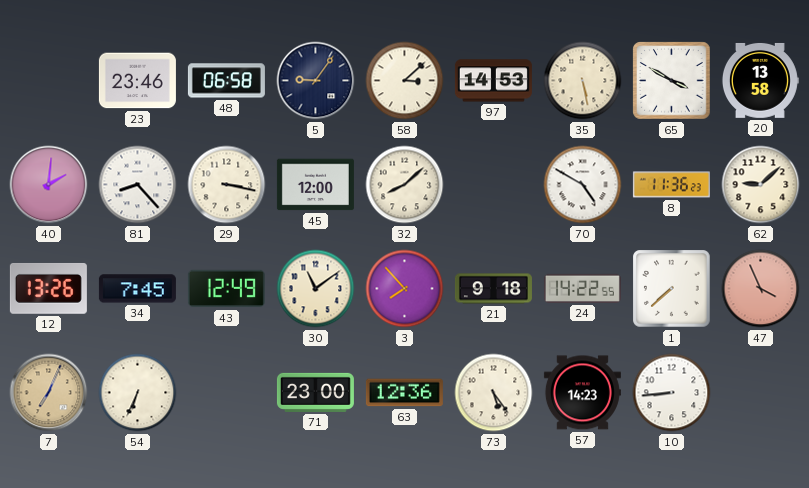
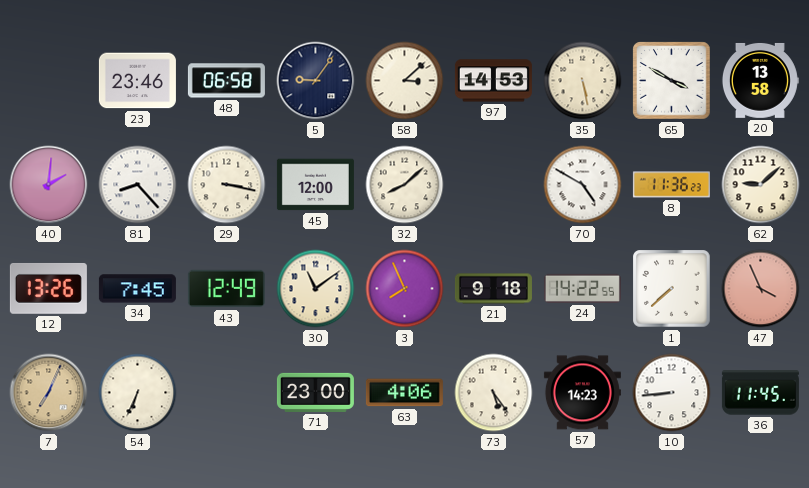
3: 7:53 -> 7:56
63: 12:36 -> 4:06
36: none -> 11:45
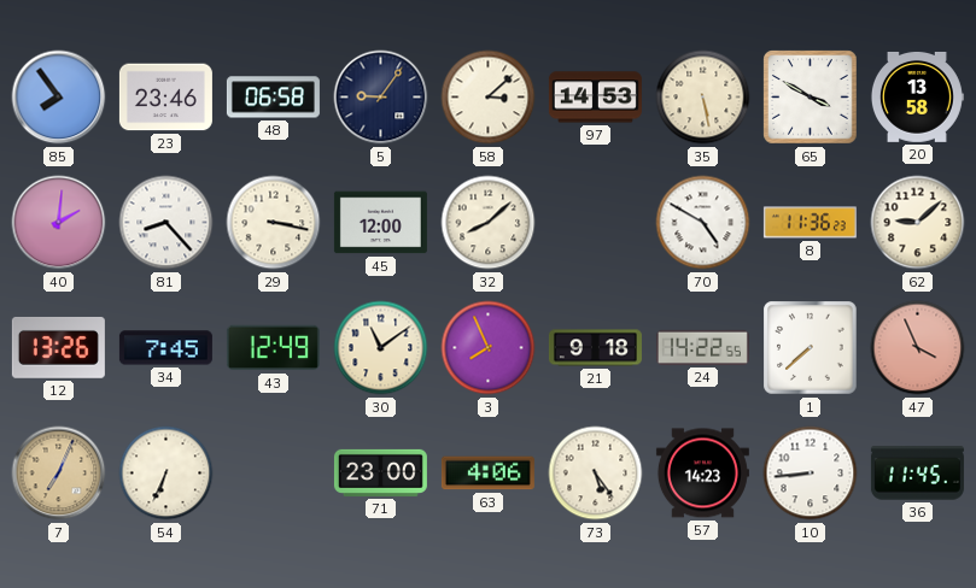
85: none -> 7:54
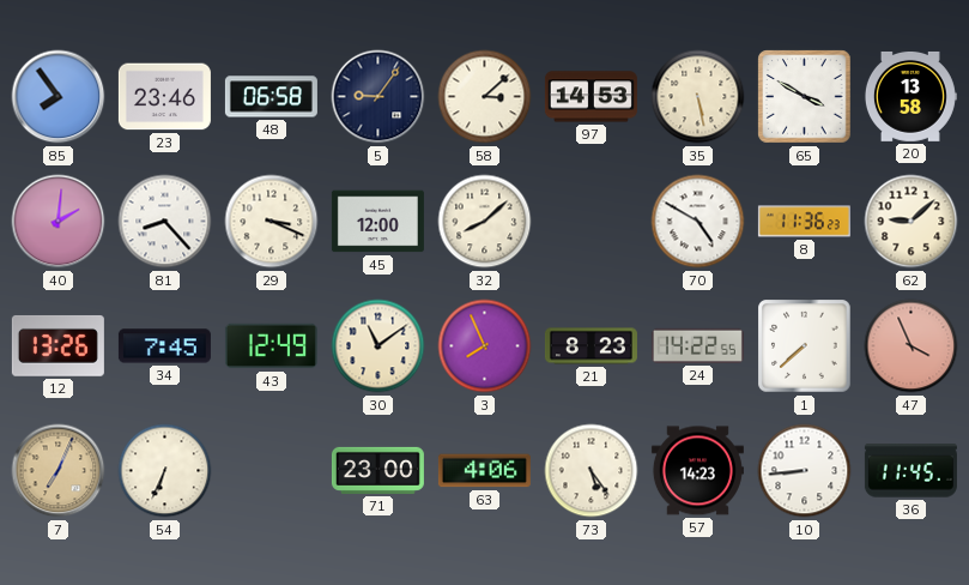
29: 3:17 -> 3:19
21: 9:18 -> 8:23
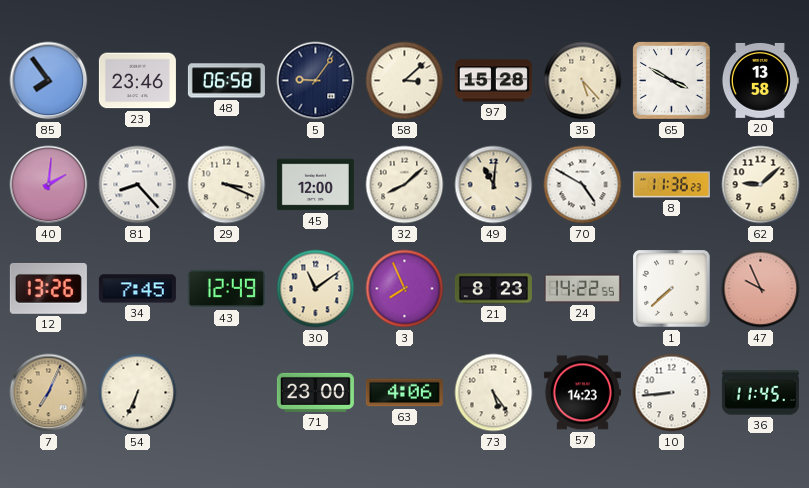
97: 14:53 -> 15:28
35: 5:28 -> 5:23
49: none -> 11:01
47: 3:56 -> 9:56
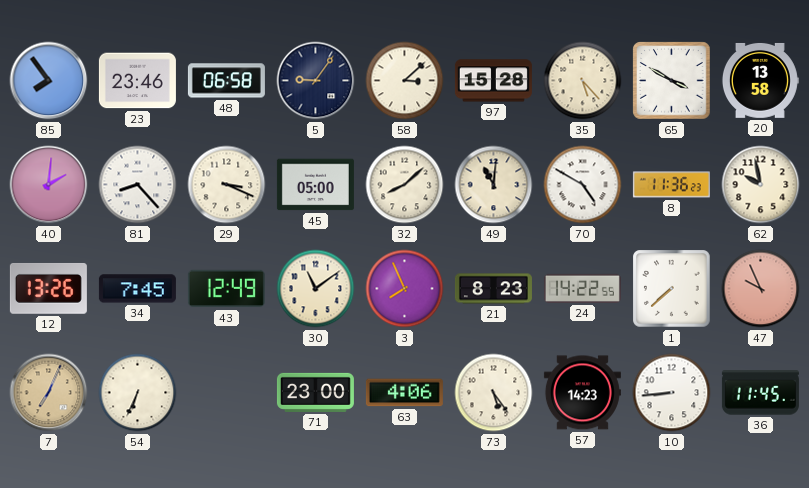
45: 12:00 -> 05:00
62: 9:08 -> 9:58
